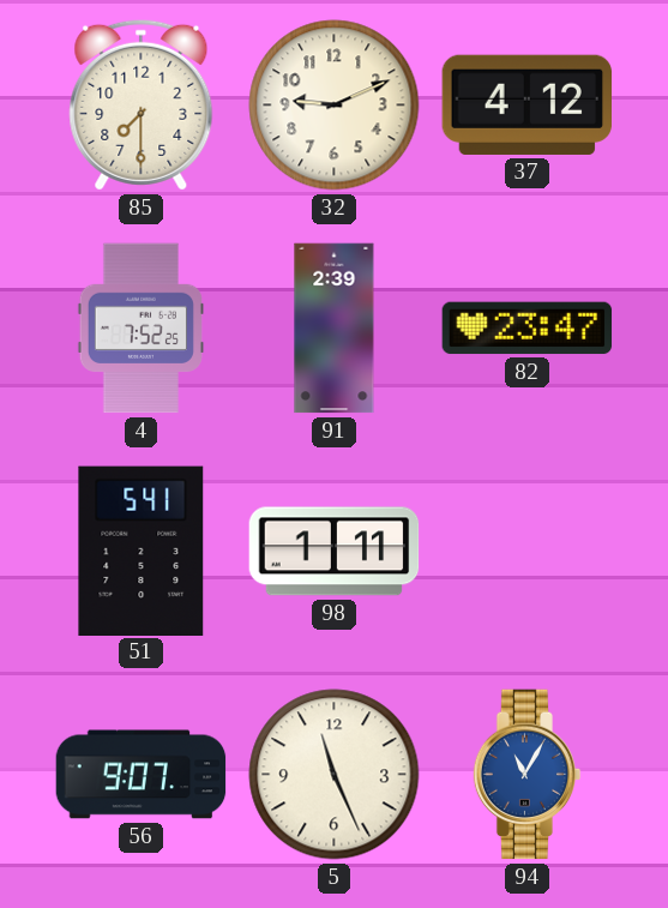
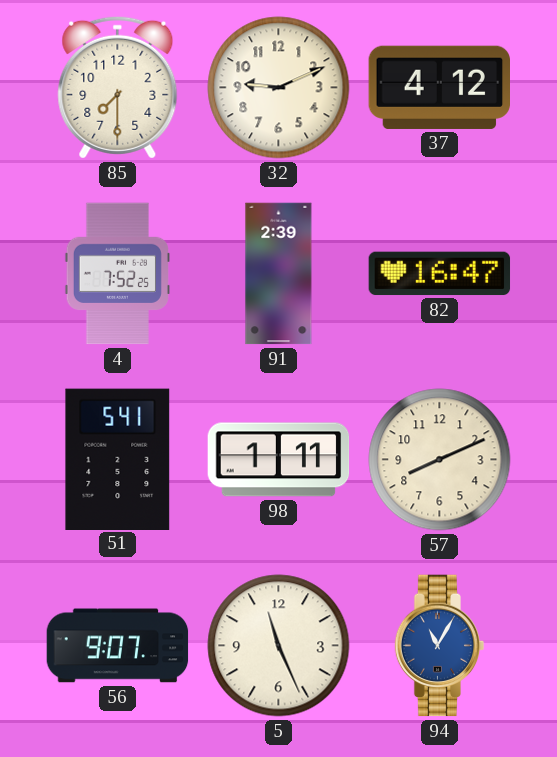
82: 23:47 -> 16:47
57: none -> 8:11
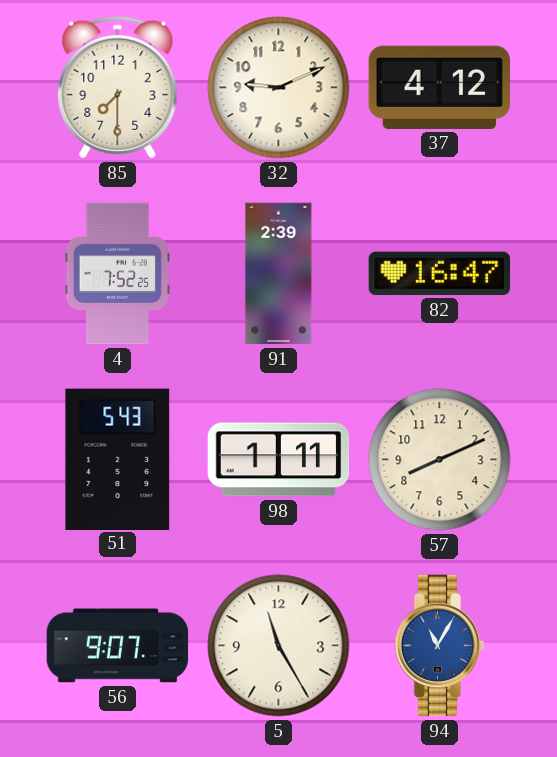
51: 5:41 -> 5:43
5: 11:26 -> 11:25
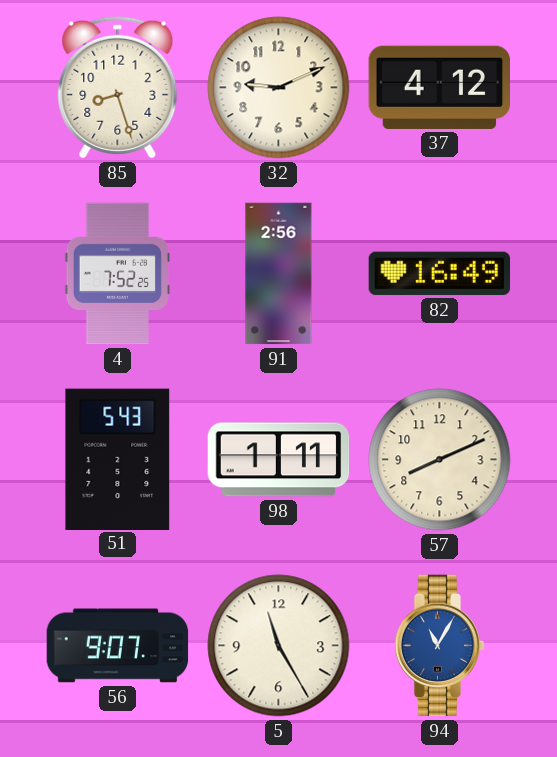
85: 7:30 -> 8:27
91: 2:39 -> 2:56
82: 16:47 -> 16:49
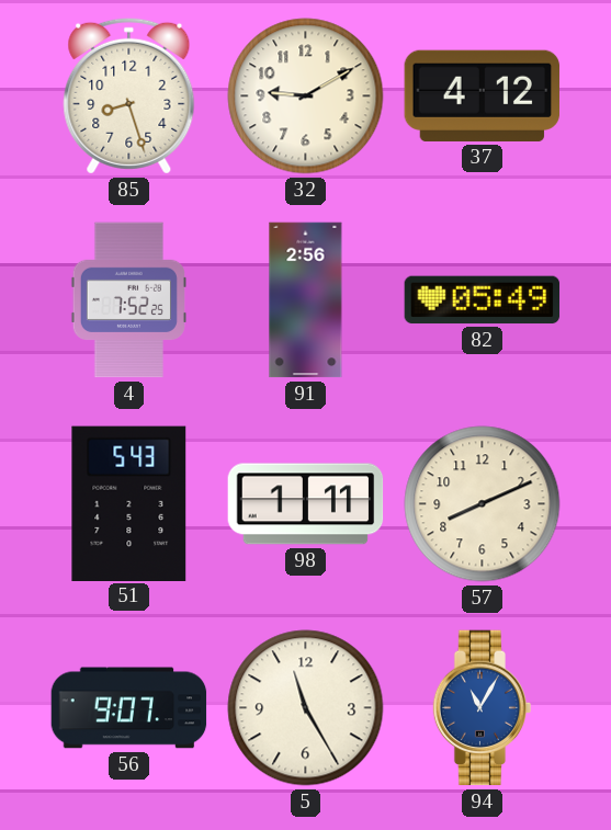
32: 9:11 -> 9:10
82: 16:49 -> 05:49
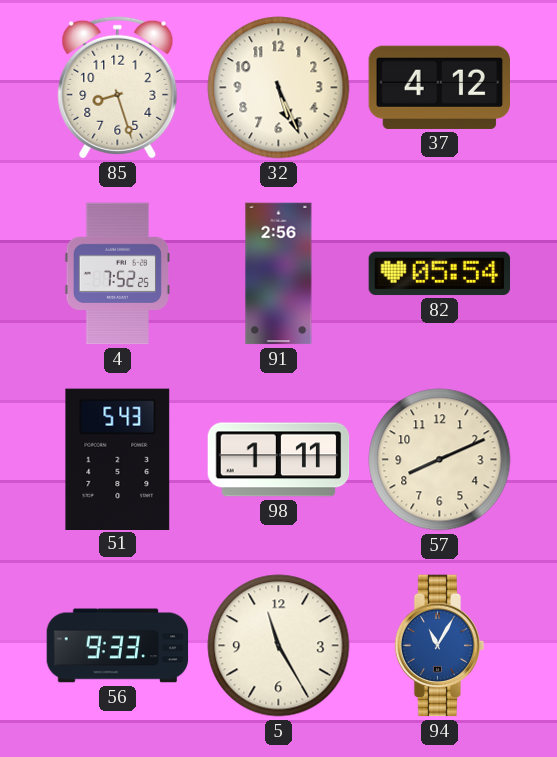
32: 9:10 -> 5:26
82: 05:49 -> 05:54
56: 9:07 -> 9:33
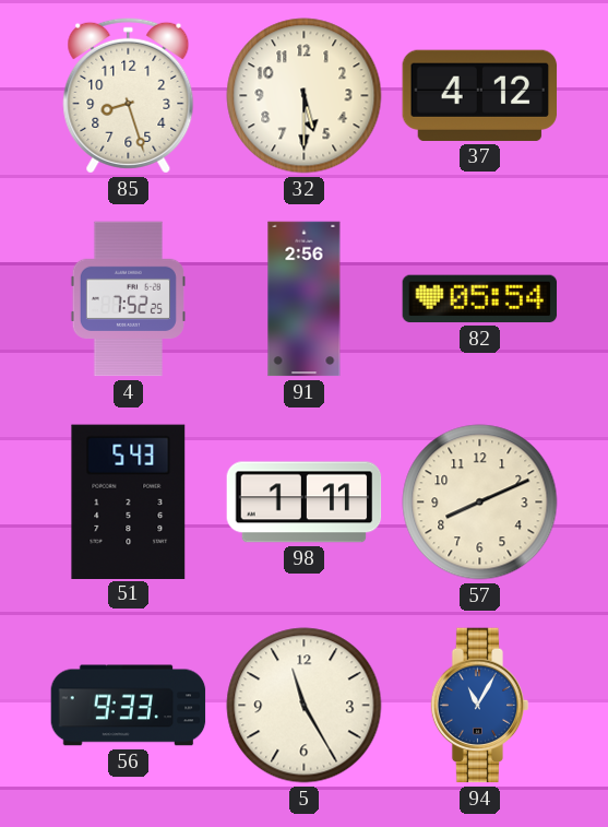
32: 5:26 -> 5:30
